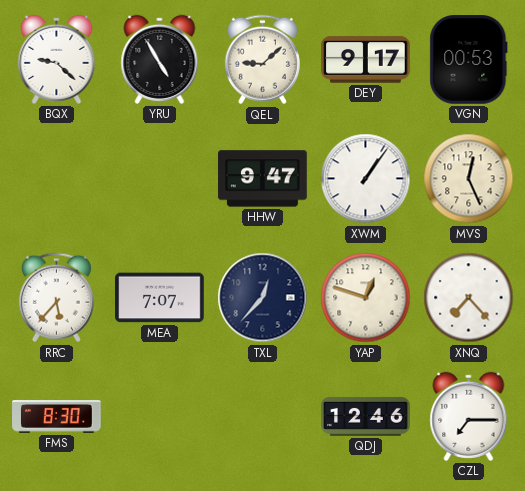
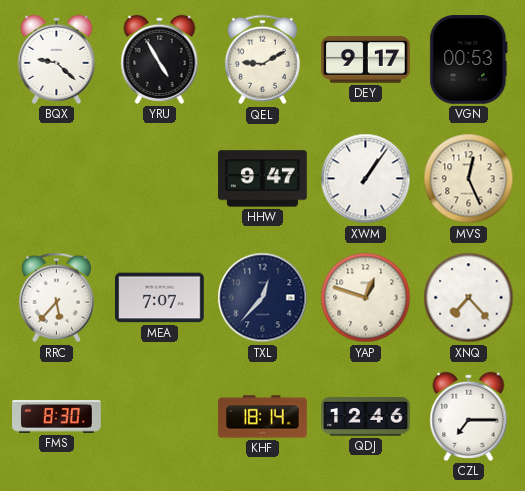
QEL: 9:08 -> 9:10
KHF: none -> 18:14
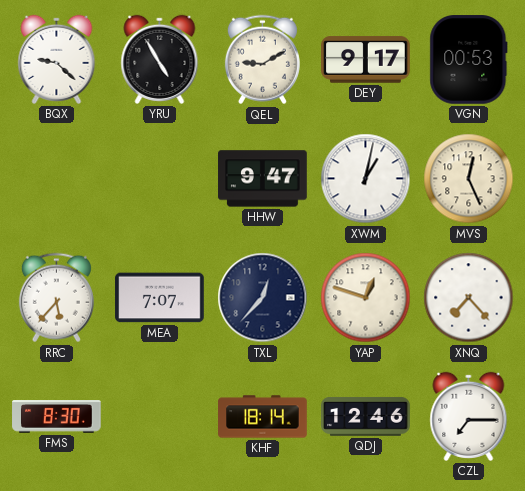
XWM: 1:06 -> 1:02
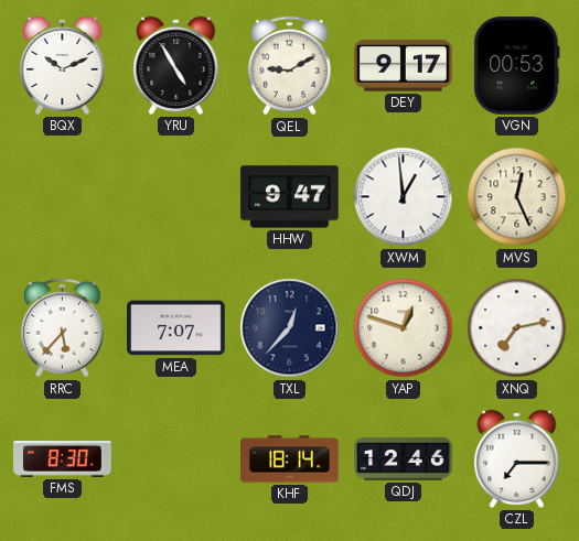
BQX: 9:22 -> 10:11
XWM: 1:02 -> 12:59
XNQ: 7:23 -> 7:13
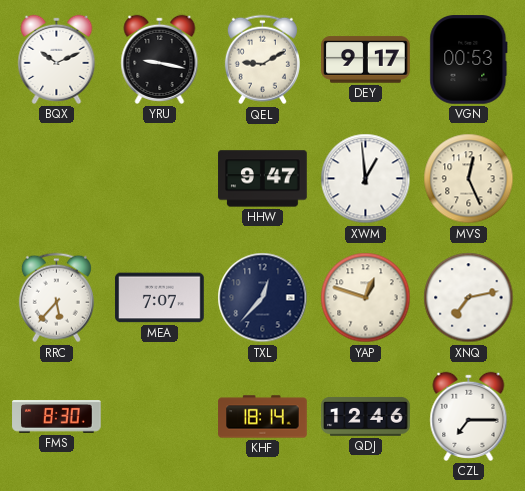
YRU: 4:55 -> 9:17
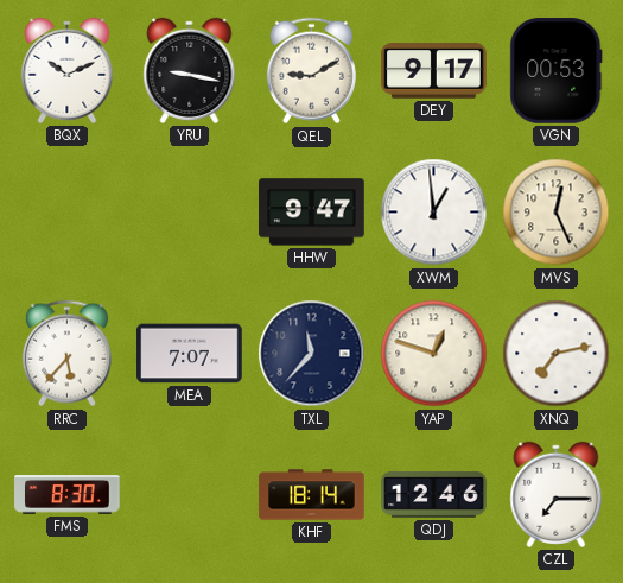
TXL: 12:37 -> 11:37
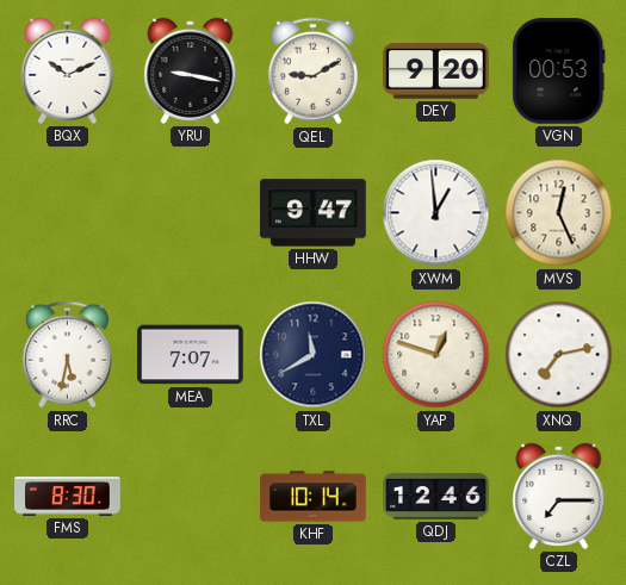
DEY: 9:17 -> 9:20
RRC: 5:37 -> 5:32
TXL: 11:37 -> 11:40
KHF: 18:14 -> 10:14
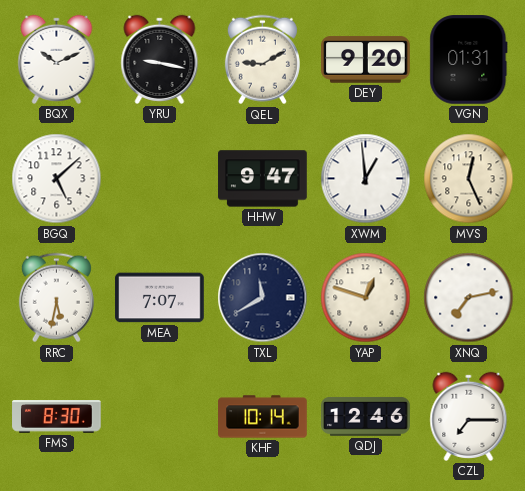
VGN: 00:53 -> 01:31
BGQ: none -> 5:08
